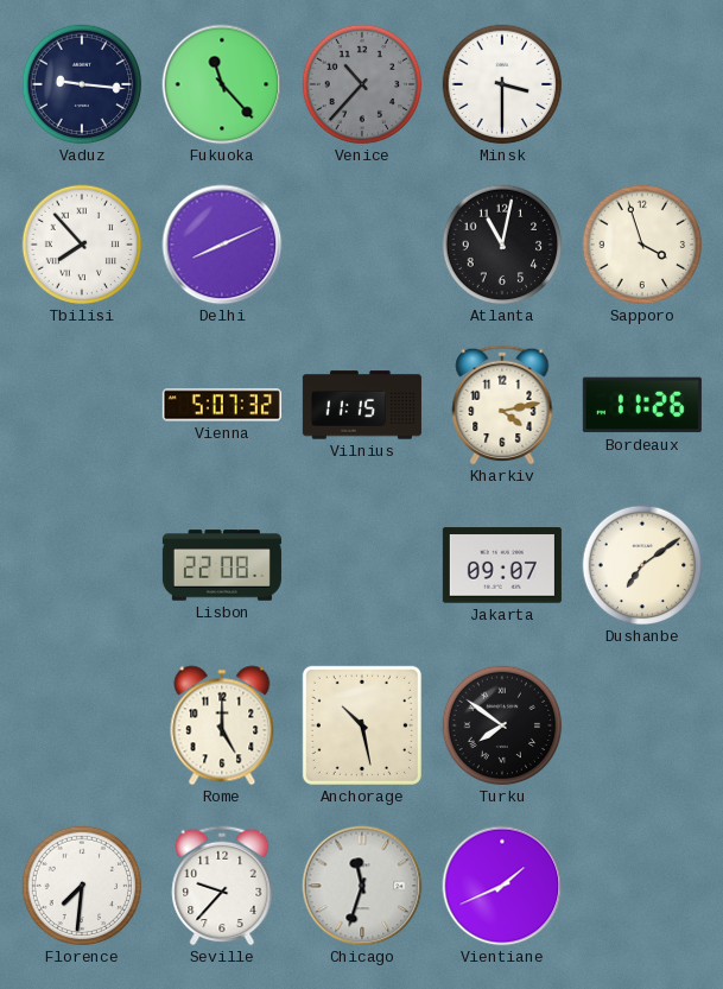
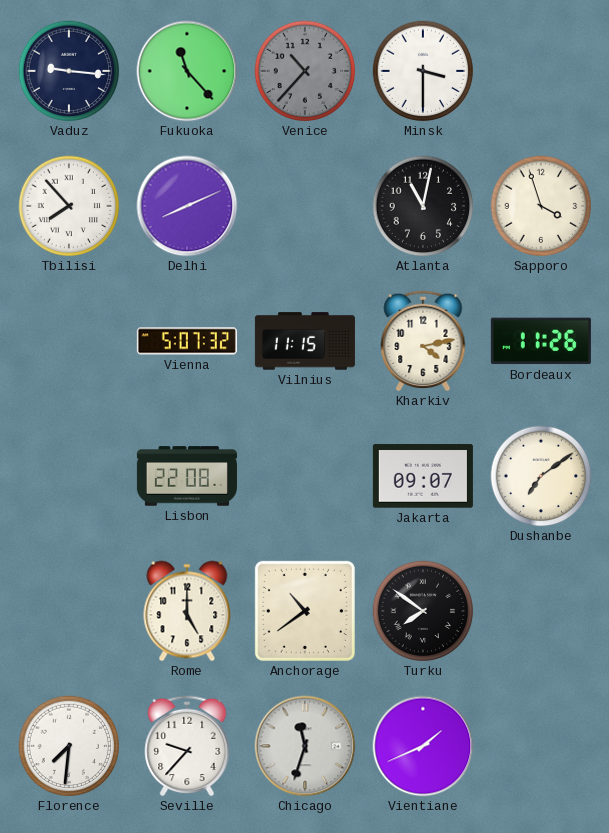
Anchorage: 10:28 -> 10:39
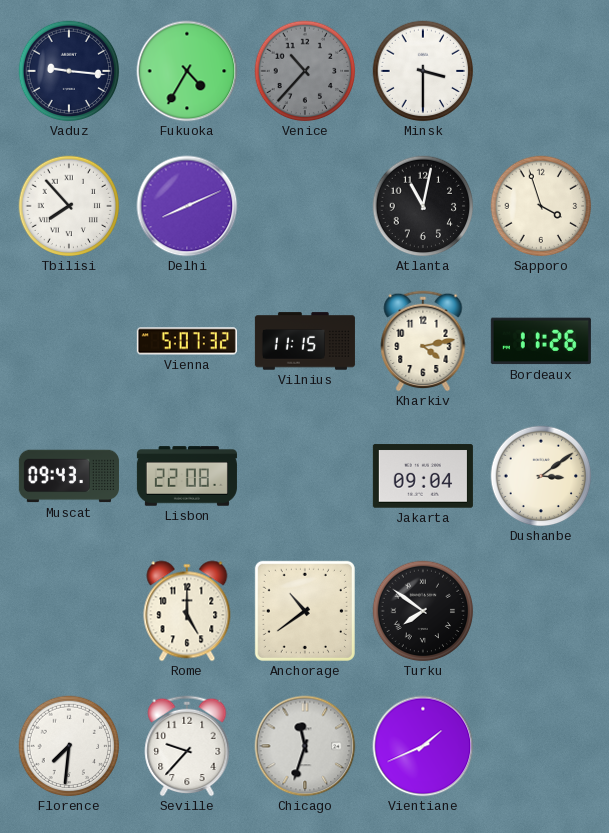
Fukuoka: 11:23 -> 4:35
Muscat: none -> 09:43
Jakarta: 09:07 -> 09:04
Dushanbe: 7:09 -> 3:09
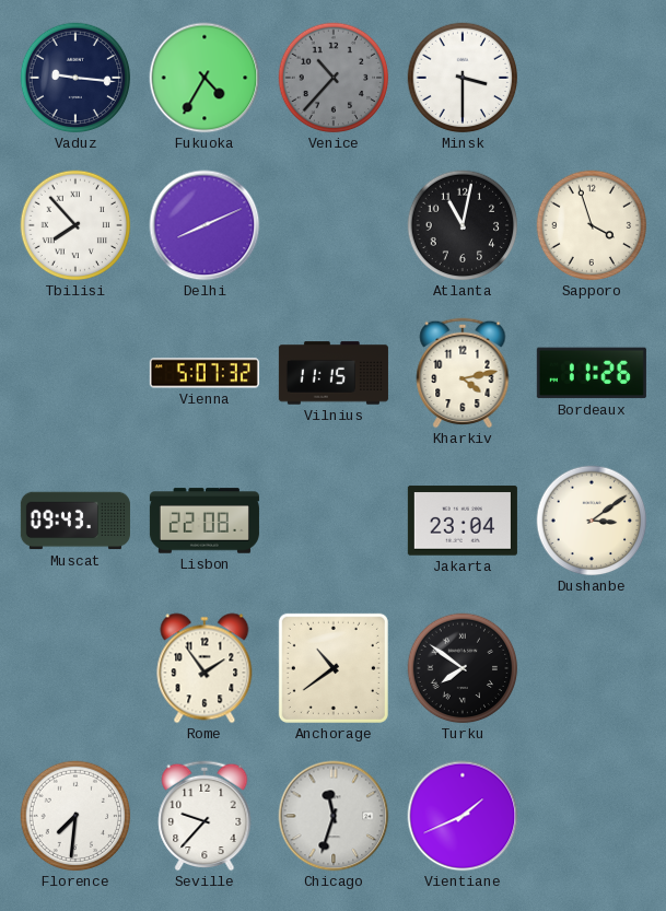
Jakarta: 09:04 -> 23:04
Rome: 5:00 -> 1:54
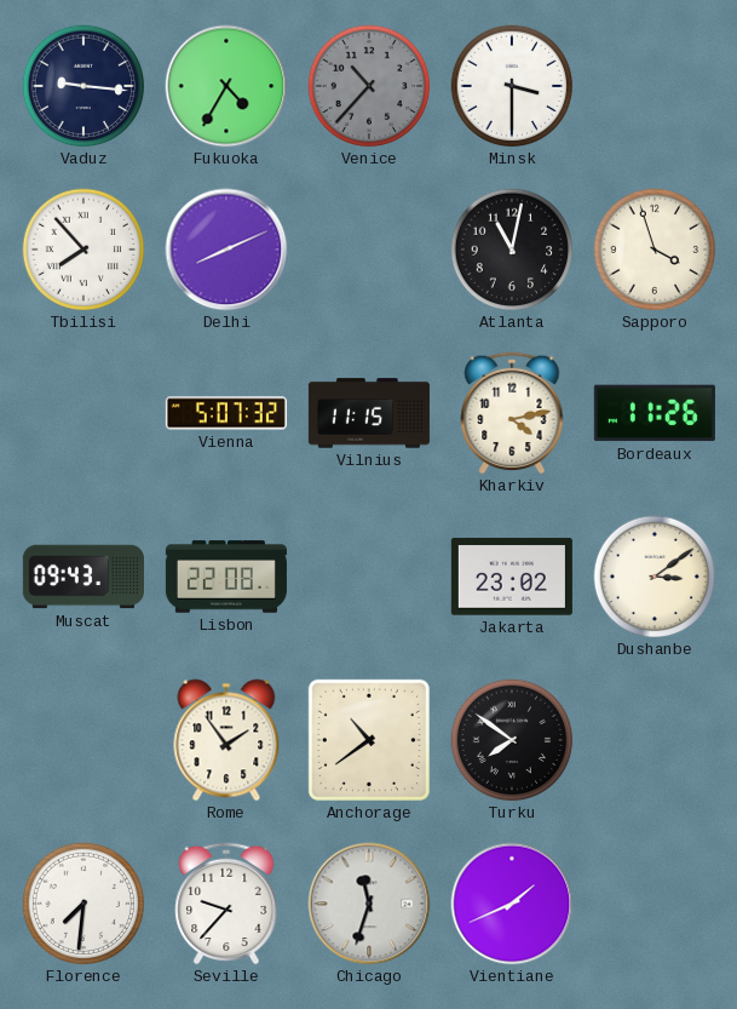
Jakarta: 23:04 -> 23:02
